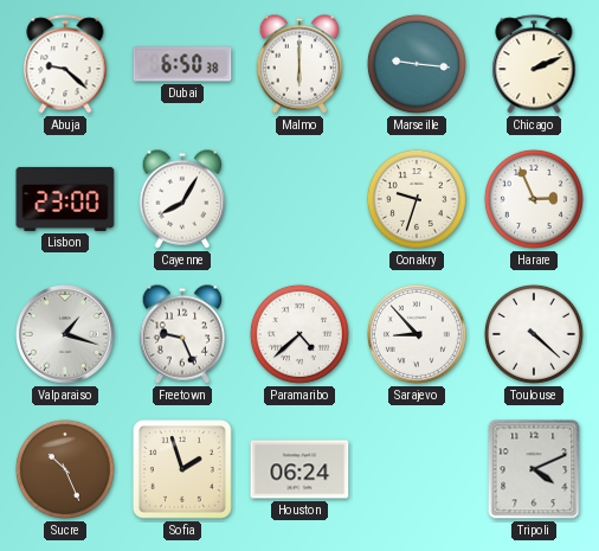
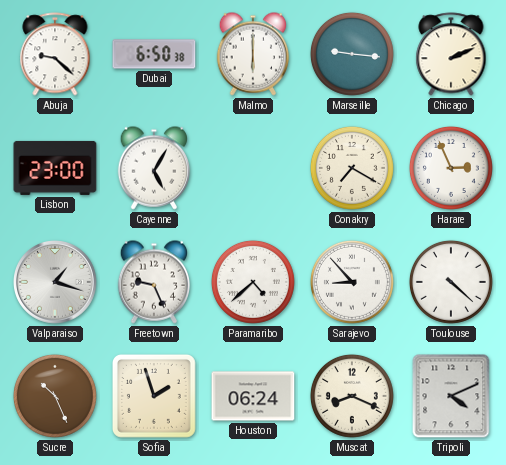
Cayenne: 8:05 -> 5:05
Conakry: 9:33 -> 7:20
Muscat: none -> 8:19
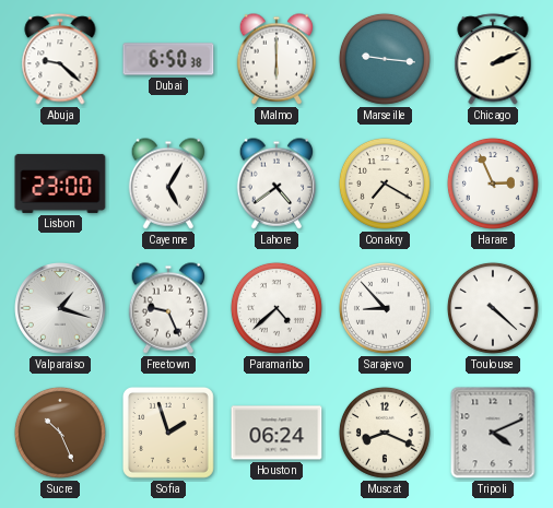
Lahore: none -> 4:39
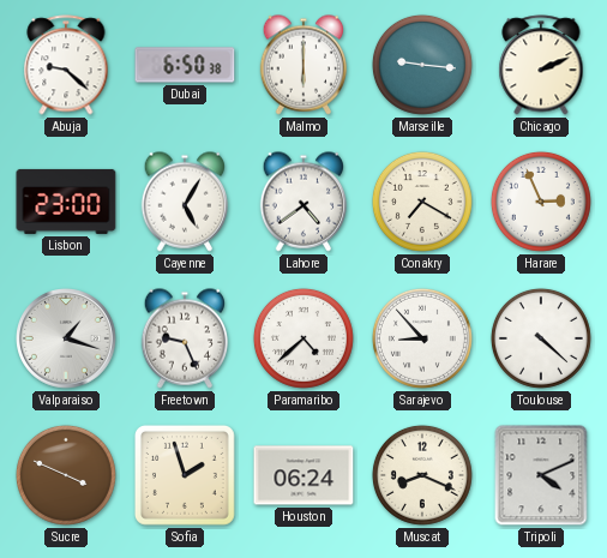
Sucre: 10:26 -> 3:49
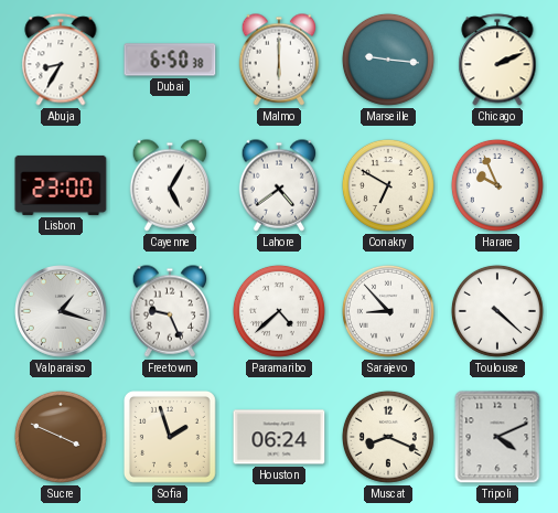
Abuja: 9:22 -> 8:35
Conakry: 7:20 -> 6:50
Harare: 2:56 -> 9:56
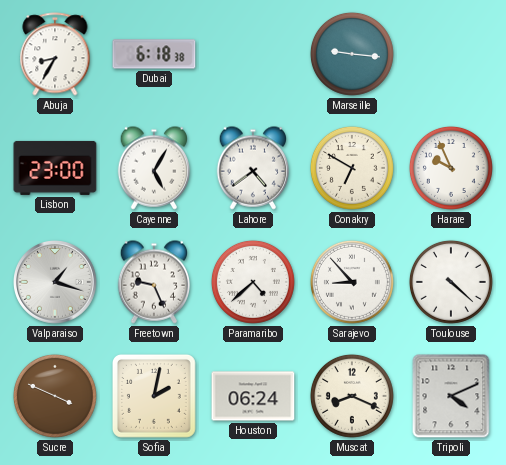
Dubai: 6:50 -> 6:18
Malmo: 6:00 -> none
Chicago: 2:11 -> none
Sofia: 1:57 -> 2:02
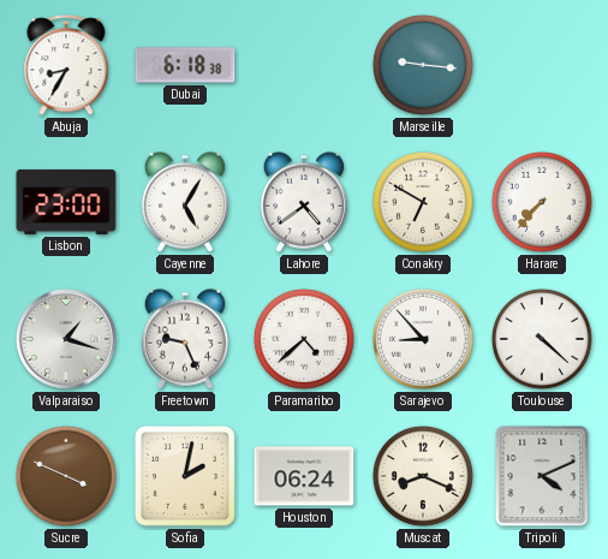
Harare: 9:56 -> 7:37
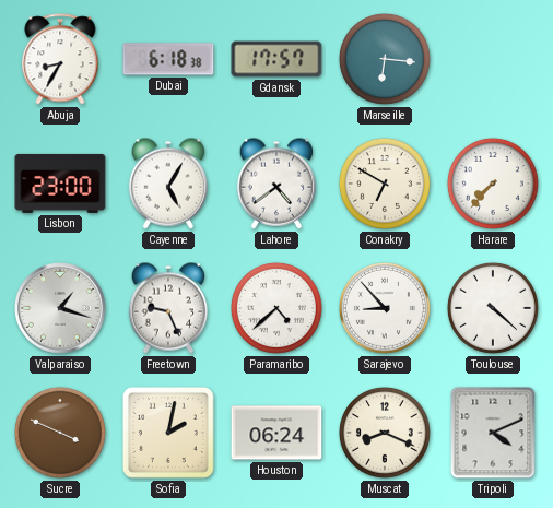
Gdansk: none -> 17:57
Marseille: 9:16 -> 6:16
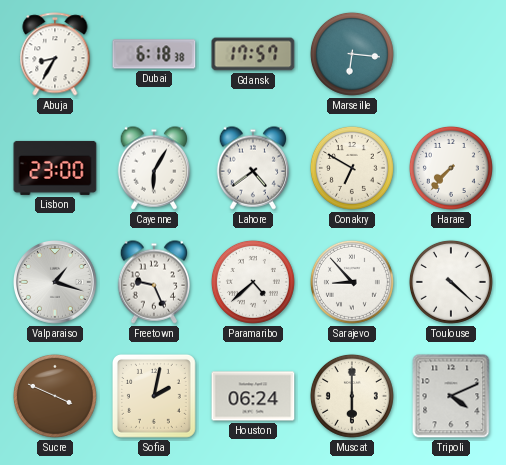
Cayenne: 5:05 -> 6:05
Muscat: 8:19 -> 6:00
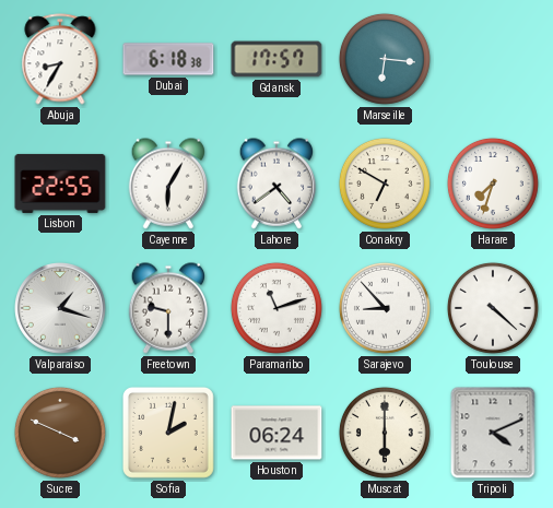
Lisbon: 23:00 -> 22:55
Harare: 7:37 -> 7:33
Freetown: 9:26 -> 9:30
Paramaribo: 4:38 -> 11:12
